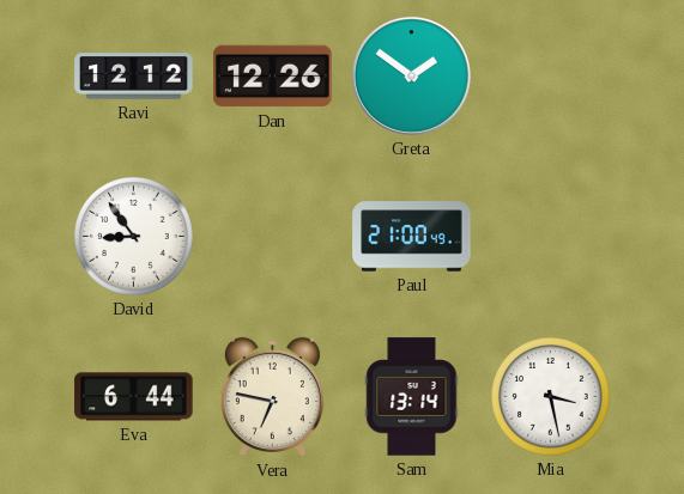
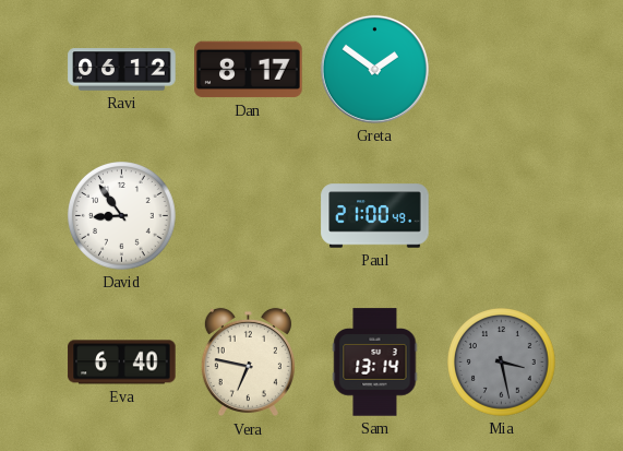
Ravi: 12:12 -> 06:12
Dan: 12:26 -> 8:17
Eva: 6:44 -> 6:40
Mia dial: white -> grey
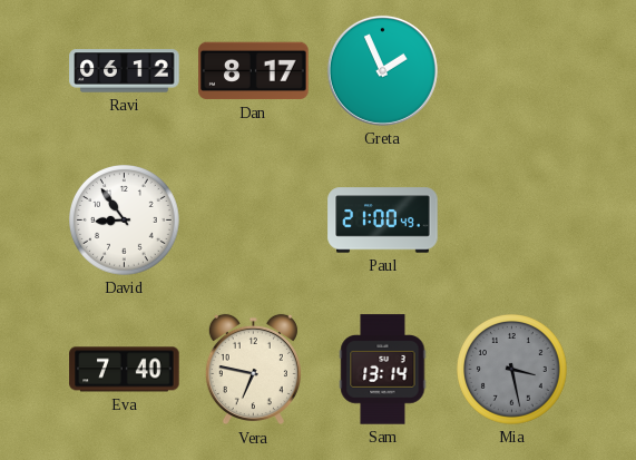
Greta: 1:51 -> 1:56
Eva: 6:40 -> 7:40
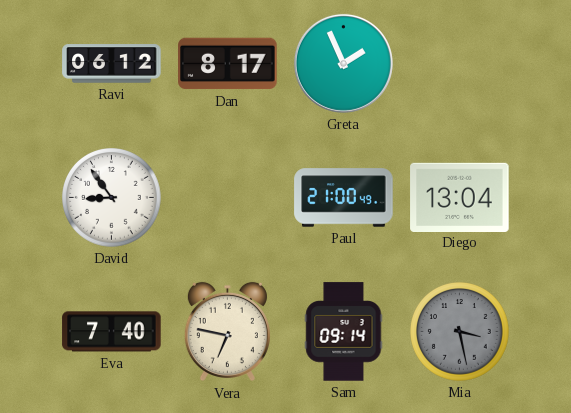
Diego: none -> 13:04
Sam: 13:14 -> 09:14
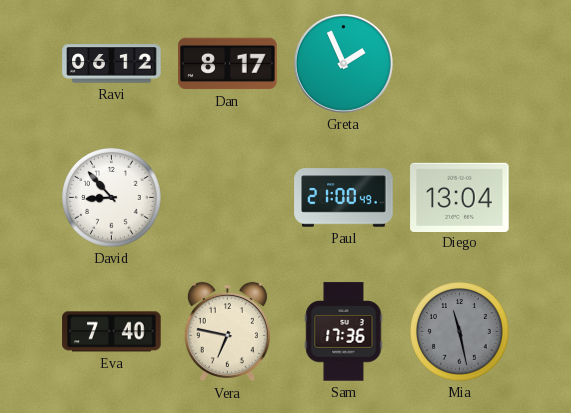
David: 8:54 -> 8:53
Sam: 09:14 -> 17:36
Mia: 3:28 -> 11:28
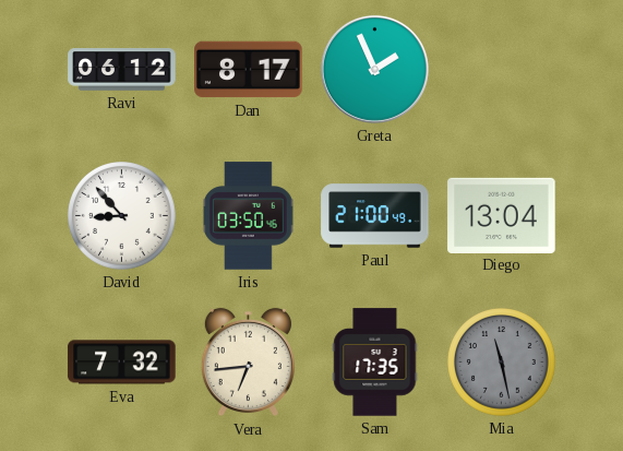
Iris: none -> 03:50
Eva: 7:40 -> 7:32
Vera: 6:47 -> 6:44
Sam: 17:36 -> 17:35
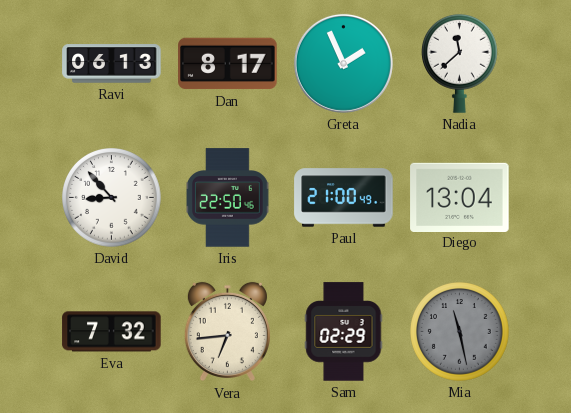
Ravi: 06:12 -> 06:13
Nadia: none -> 11:38
Iris: 03:50 -> 22:50
Sam: 17:35 -> 02:29
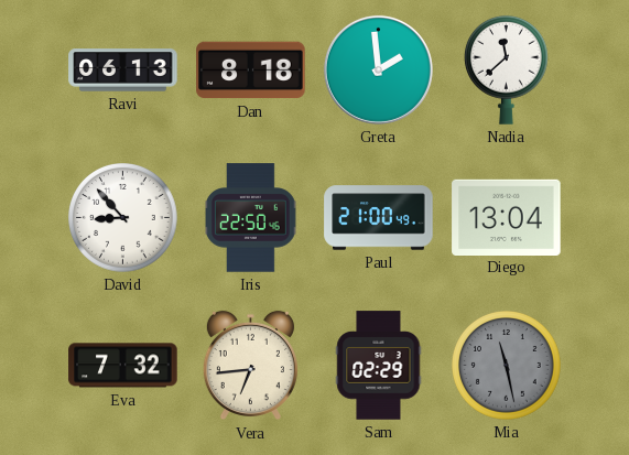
Dan: 8:17 -> 8:18
Greta: 1:56 -> 1:59
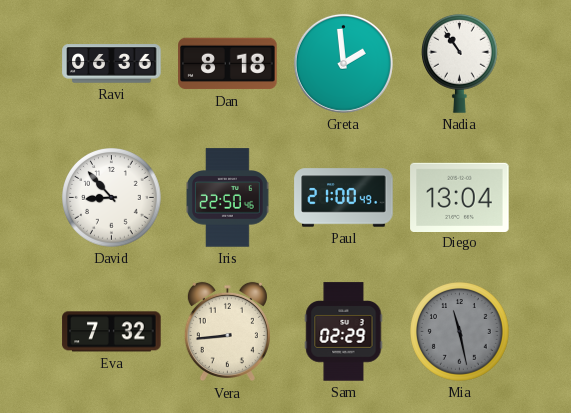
Ravi: 06:13 -> 06:36
Nadia: 11:38 -> 10:54
Vera: 6:44 -> 8:44
